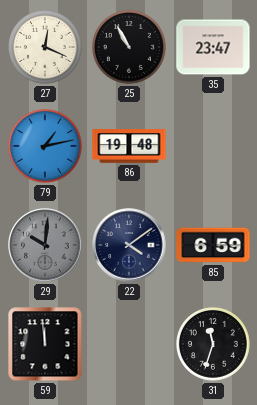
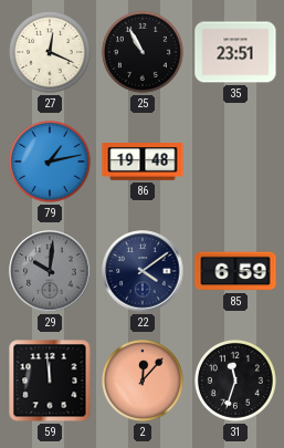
35: 23:47 -> 23:51
2: none -> 12:07
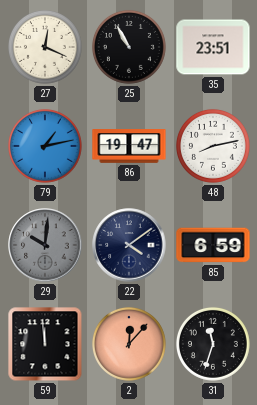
86: 19:48 -> 19:47
48: none -> 8:13
